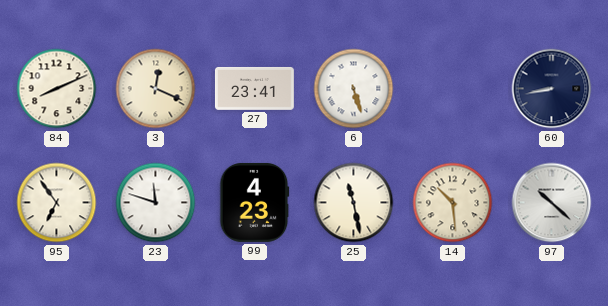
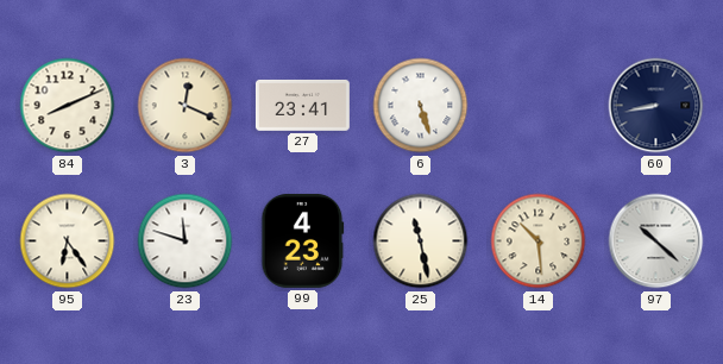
95: 6:54 -> 6:24
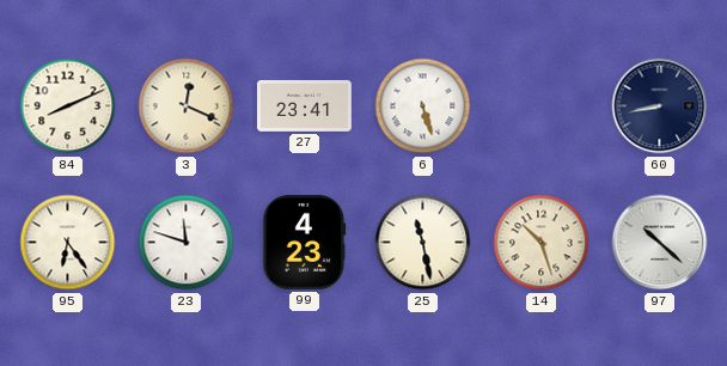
14: 10:29 -> 10:27
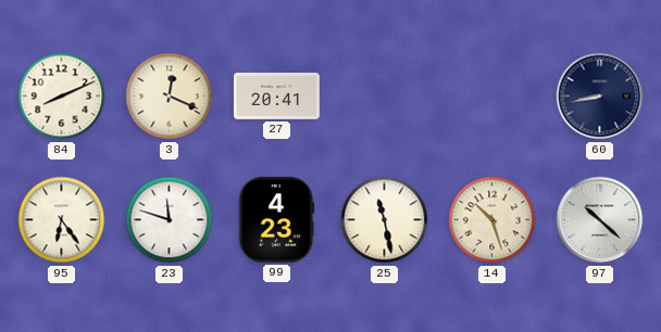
27: 23:41 -> 20:41
6: 5:27 -> none
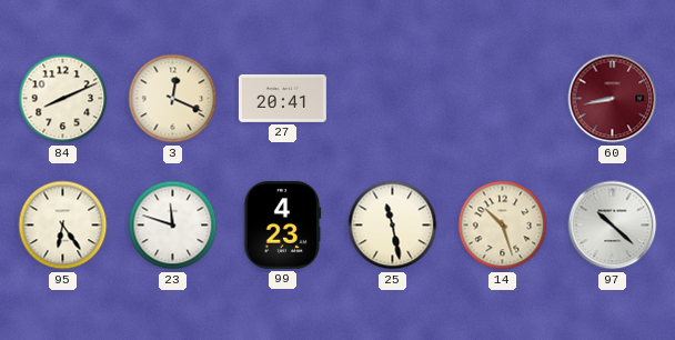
60 dial: navy -> burgundy
